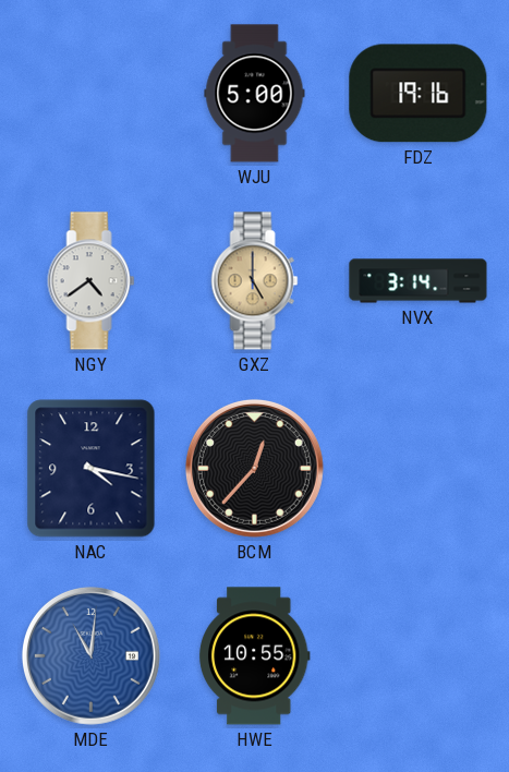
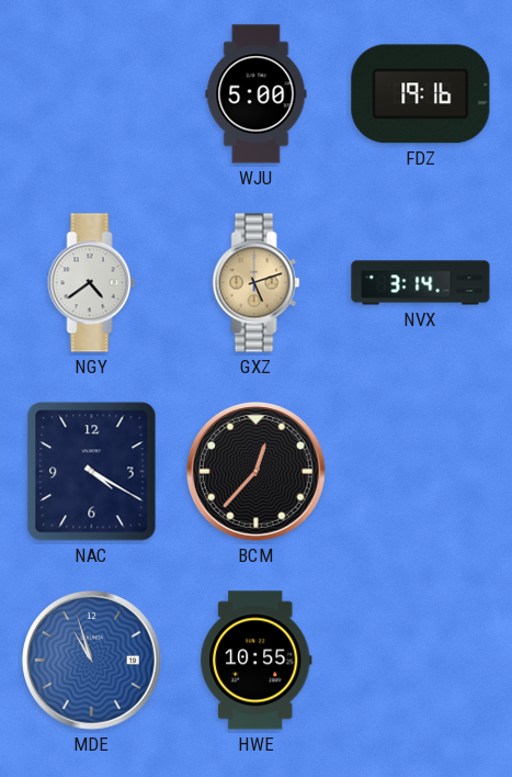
GXZ: 5:00 -> 5:12
NAC: 4:17 -> 4:20
MDE: 11:01 -> 10:57
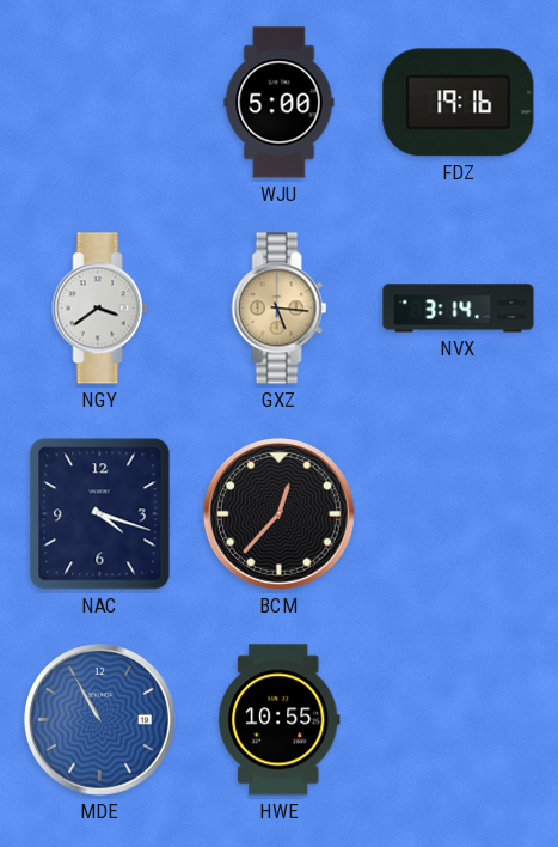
NGY: 4:39 -> 3:39
GXZ: 5:12 -> 5:16
NAC: 4:20 -> 4:18
MDE: 10:57 -> 10:55
